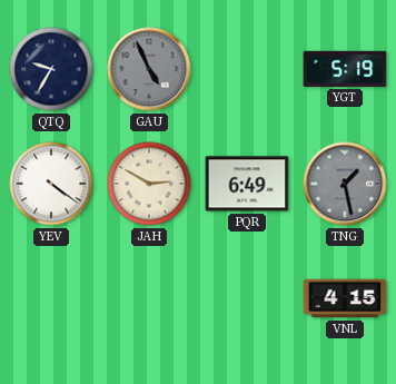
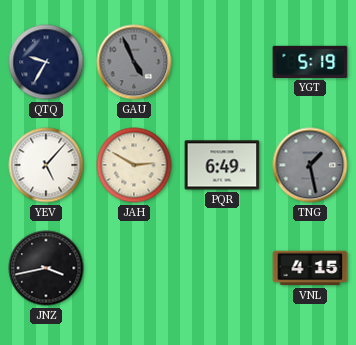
YEV: 4:21 -> 5:07
JNZ: none -> 3:43
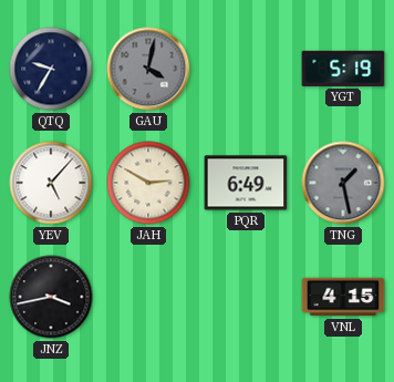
GAU: 4:56 -> 4:02
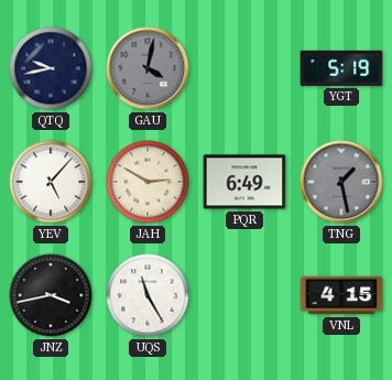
QTQ: 9:35 -> 9:43
UQS: none -> 11:25
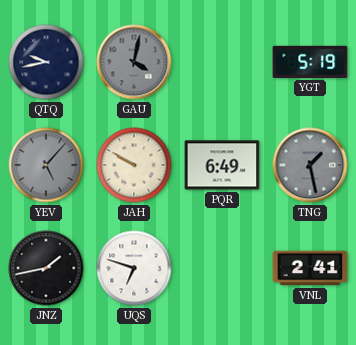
YEV dial: white -> grey
JAH: 2:50 -> 9:50
JNZ: 3:43 -> 1:43
UQS: 11:25 -> 6:48
VNL: 4:15 -> 2:41
